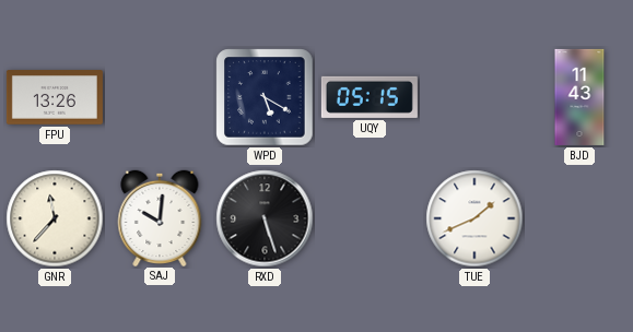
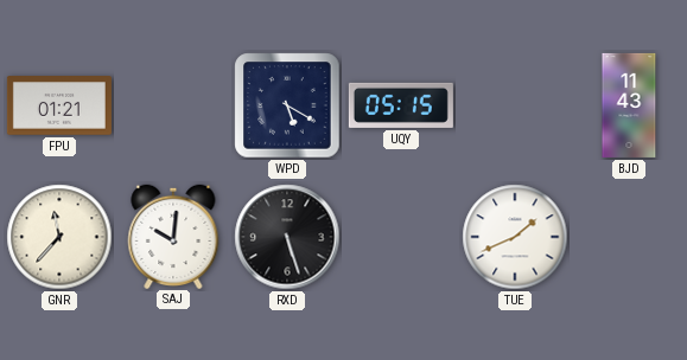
FPU: 13:26 -> 01:21
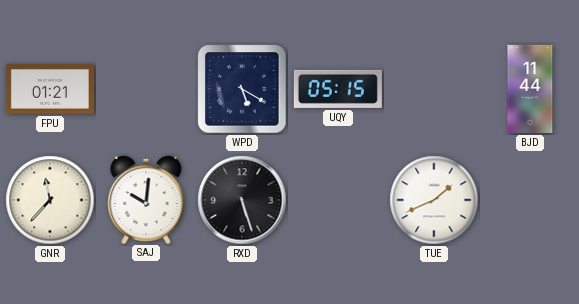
BJD: 11:43 -> 11:44
